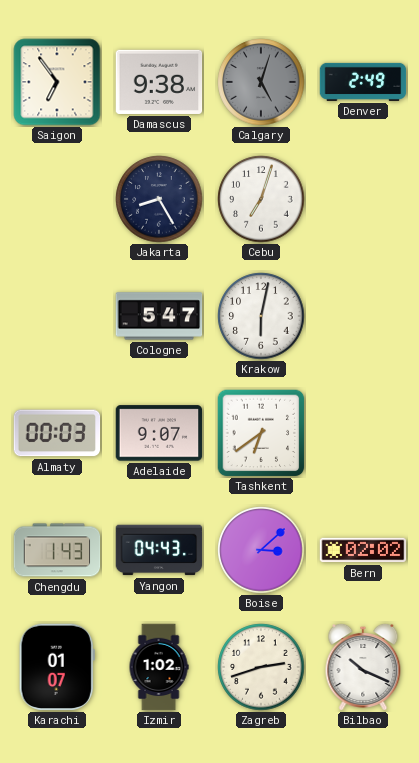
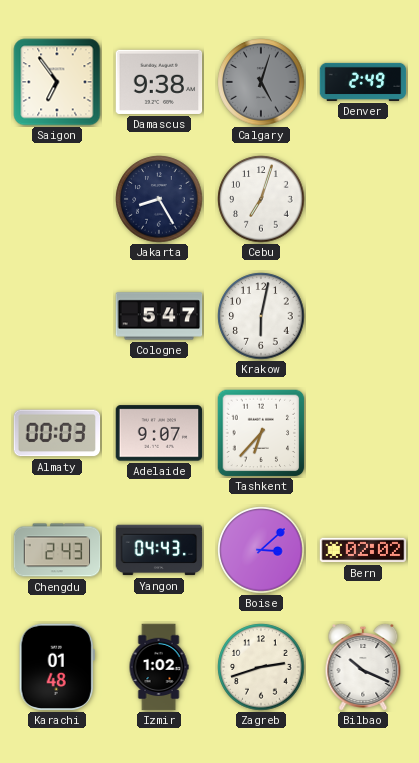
Tashkent: 6:39 -> 6:37
Chengdu: 1:43 -> 2:43
Karachi: 01:07 -> 01:48
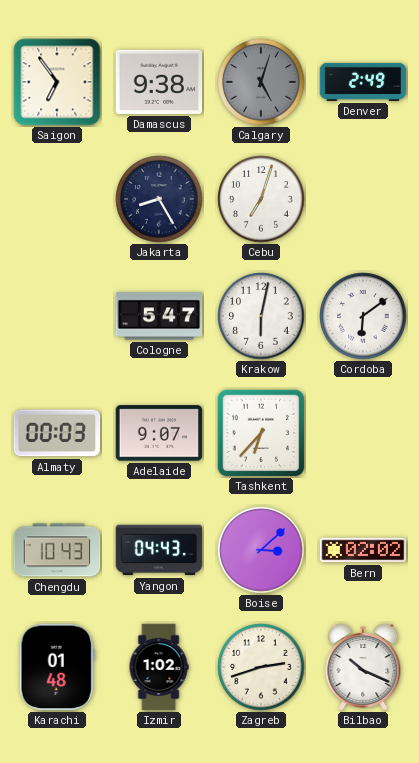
Cordoba: none -> 6:09
Chengdu: 2:43 -> 10:43
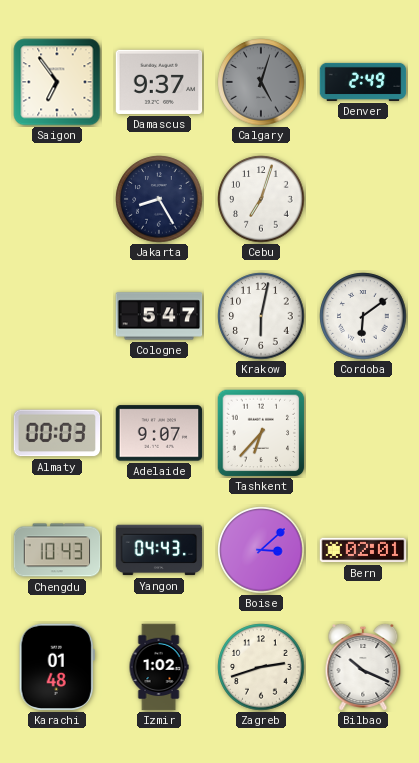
Damascus: 9:38 -> 9:37
Bern: 02:02 -> 02:01
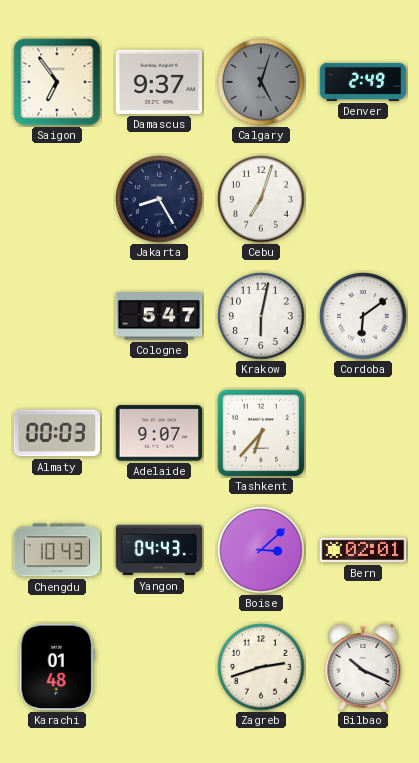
Izmir: 1:02 -> none
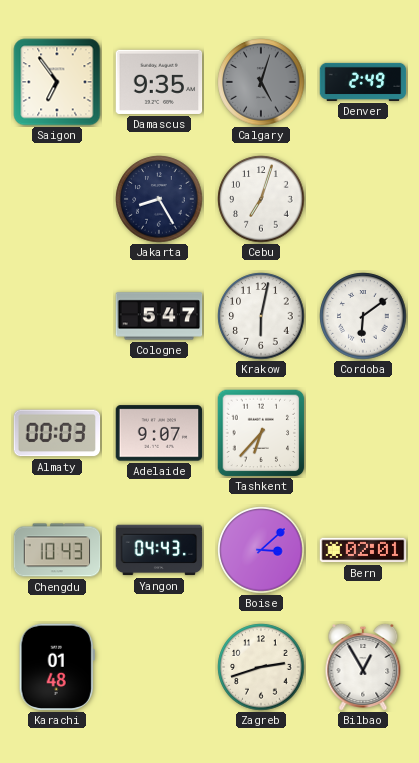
Damascus: 9:37 -> 9:35
Bilbao: 10:19 -> 12:55
